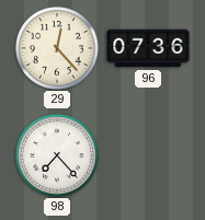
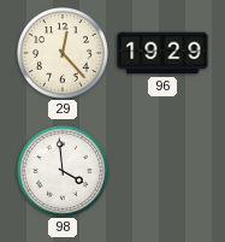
96: 07:36 -> 19:29
98: 7:23 -> 3:59
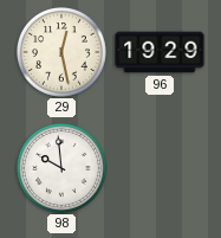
29: 12:23 -> 12:28
98: 3:59 -> 9:59
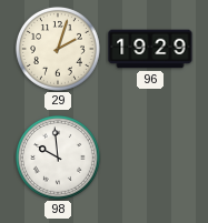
29: 12:28 -> 2:03
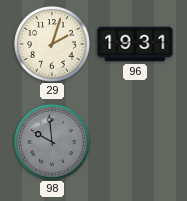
96: 19:29 -> 19:31
98 dial: white -> grey
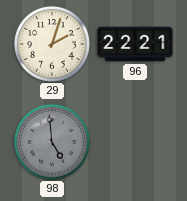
96: 19:31 -> 22:21
98: 9:59 -> 4:59
